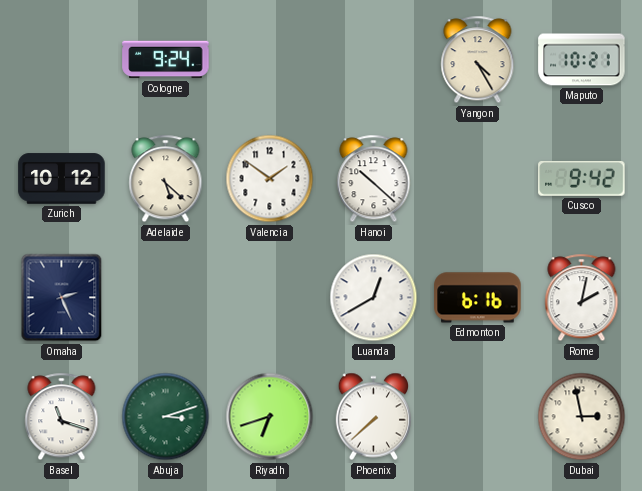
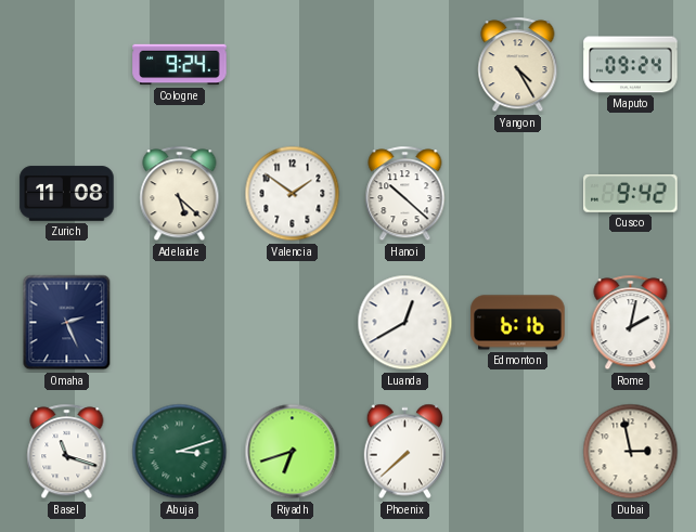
Maputo: 10:21 -> 09:24
Zurich: 10:12 -> 11:08
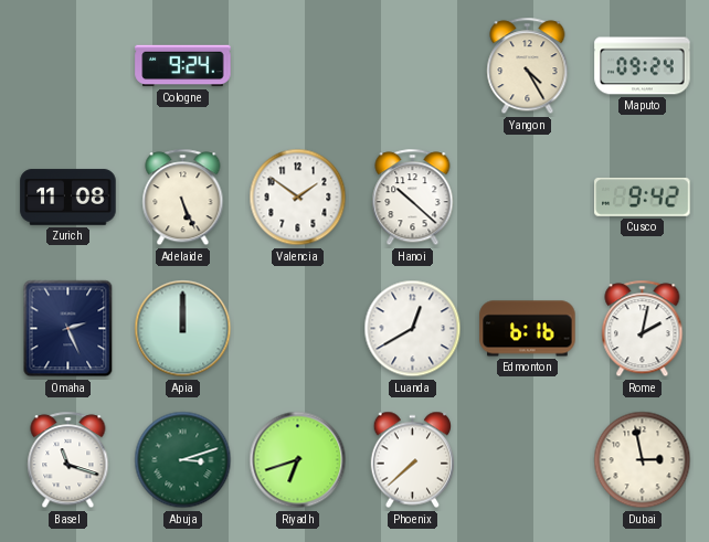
Adelaide: 5:22 -> 5:26
Apia: none -> 12:00
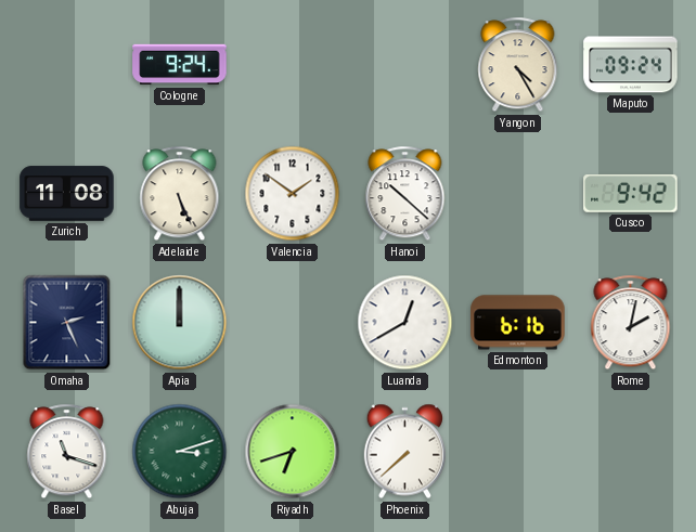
Dubai: 2:58 -> none
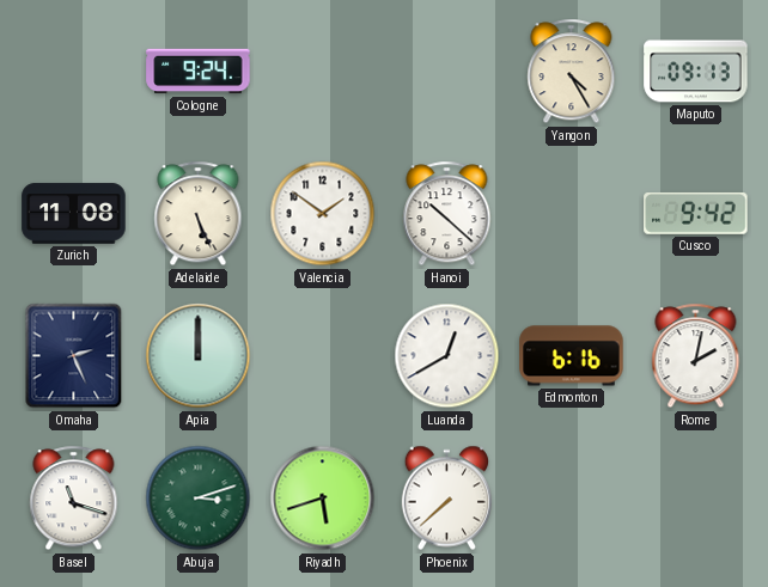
Maputo: 09:24 -> 09:13
Riyadh: 6:42 -> 5:42
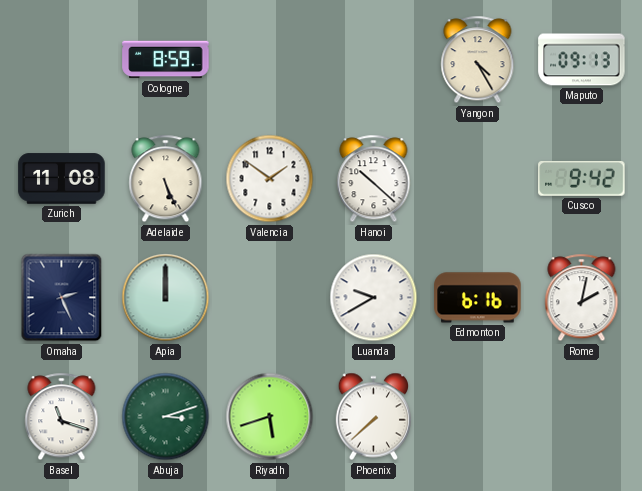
Cologne: 9:24 -> 8:59
Luanda: 12:40 -> 9:40
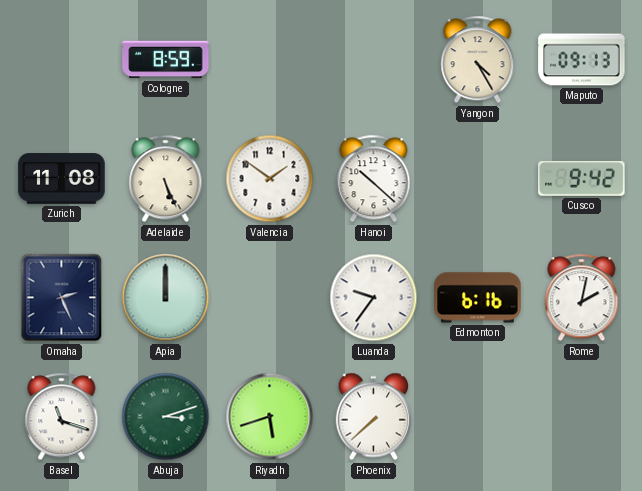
Luanda: 9:40 -> 9:36
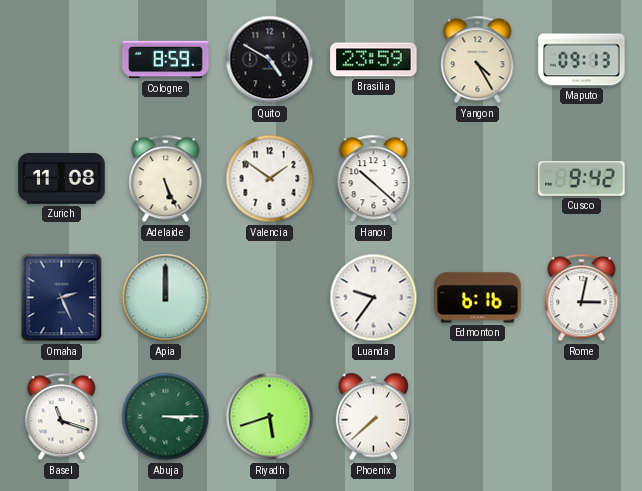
Quito: none -> 4:50
Brasilia: none -> 23:59
Rome: 2:02 -> 3:02
Abuja: 3:12 -> 3:15
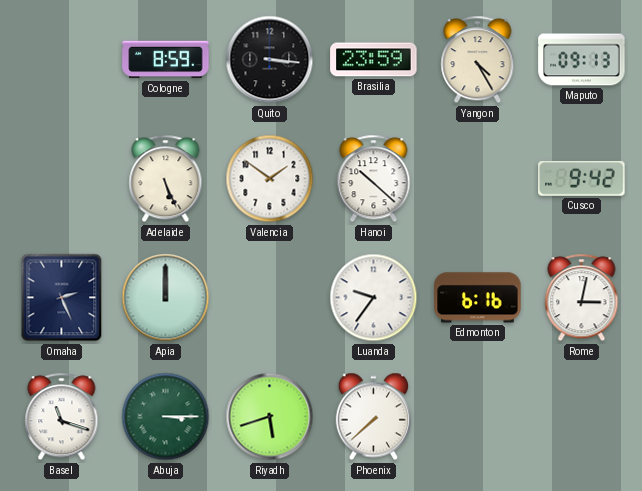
Quito: 4:50 -> 3:16
Zurich: 11:08 -> none
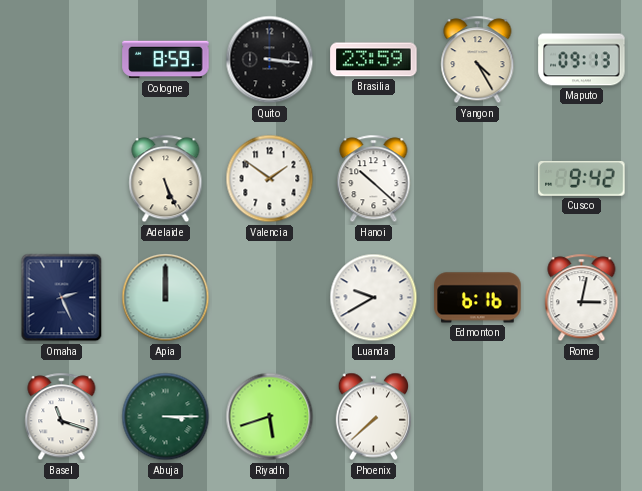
Luanda: 9:36 -> 9:40
